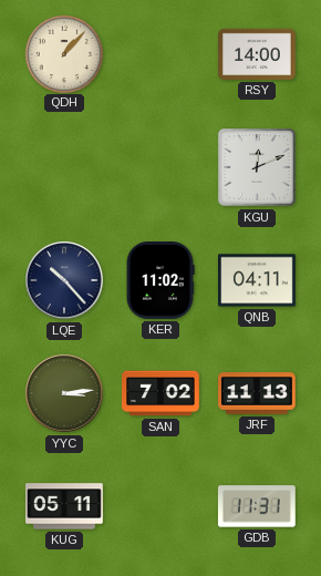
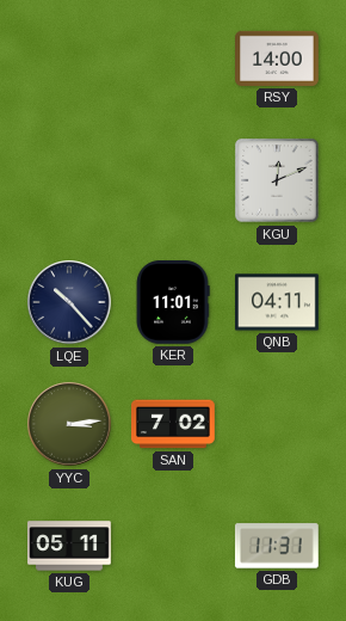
QDH: 1:07 -> none
KER: 11:02 -> 11:01
JRF: 11:13 -> none
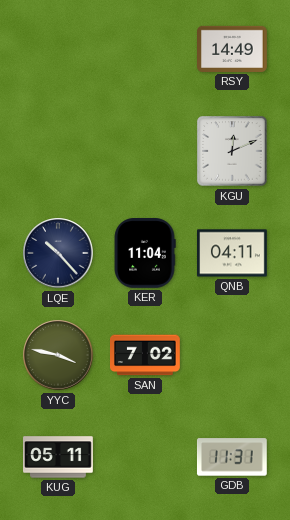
RSY: 14:00 -> 14:49
KER: 11:01 -> 11:04
YYC: 3:14 -> 3:47
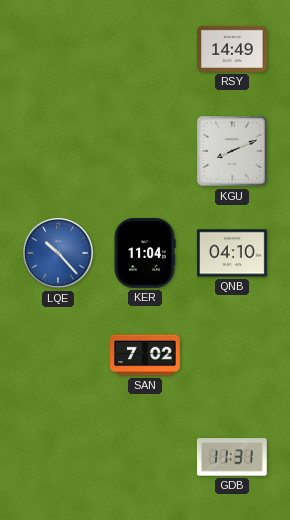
KGU: 12:11 -> 8:11
LQE dial: navy -> blue
QNB: 04:11 -> 04:10
YYC: 3:47 -> none
KUG: 05:11 -> none
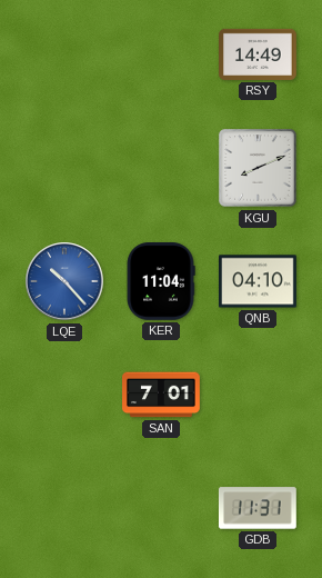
SAN: 7:02 -> 7:01
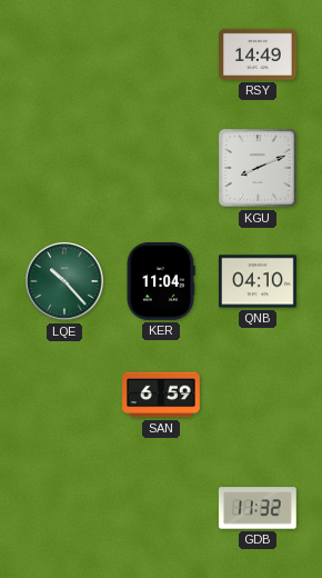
LQE dial: blue -> green
SAN: 7:01 -> 6:59
GDB: 11:31 -> 11:32
